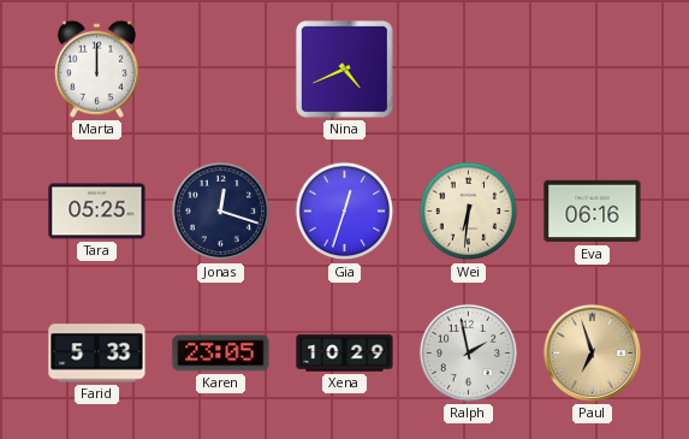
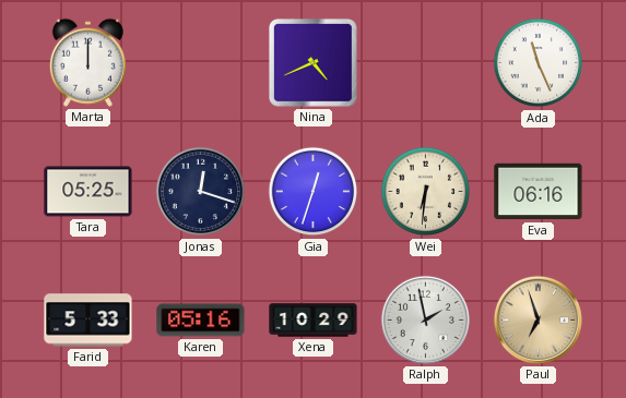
Ada: none -> 11:26
Karen: 23:05 -> 05:16
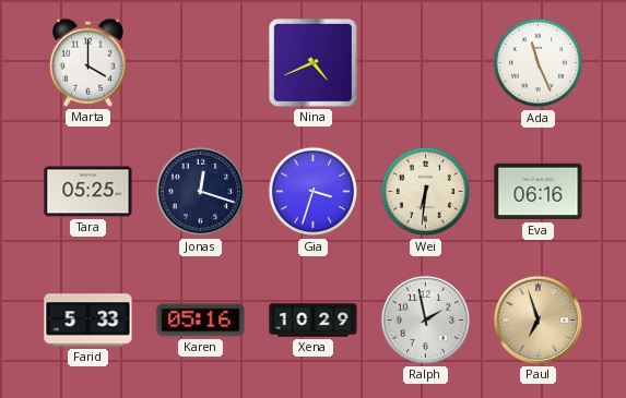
Marta: 12:00 -> 4:00
Gia: 12:33 -> 3:33
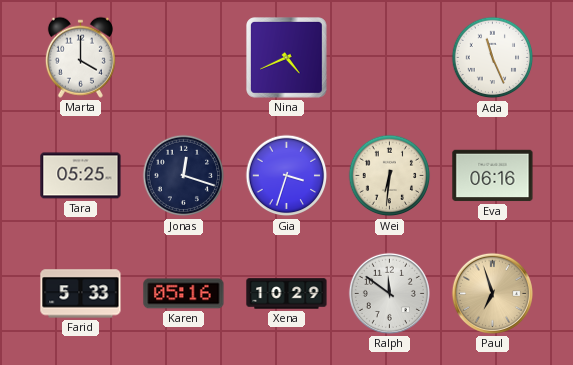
Ralph: 1:58 -> 11:51
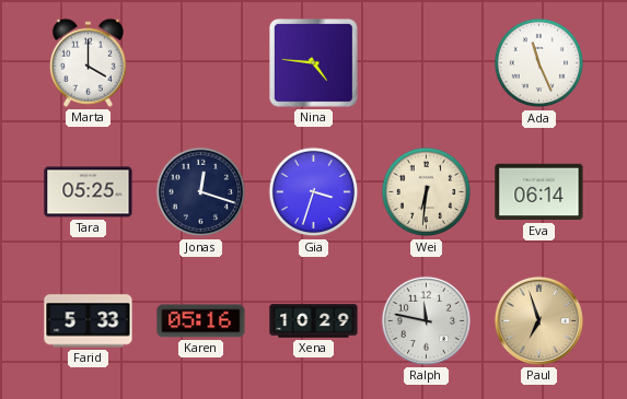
Nina: 4:41 -> 4:46
Eva: 06:16 -> 06:14
Ralph: 11:51 -> 11:47
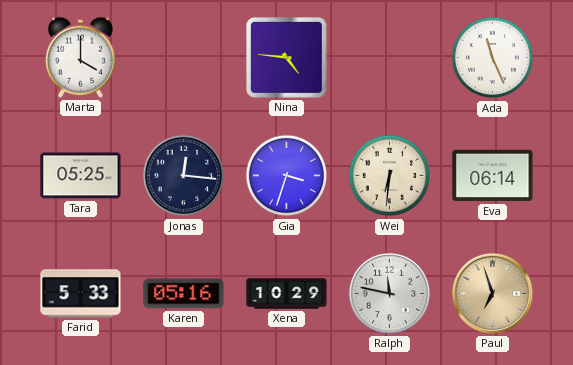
Jonas: 12:18 -> 12:16
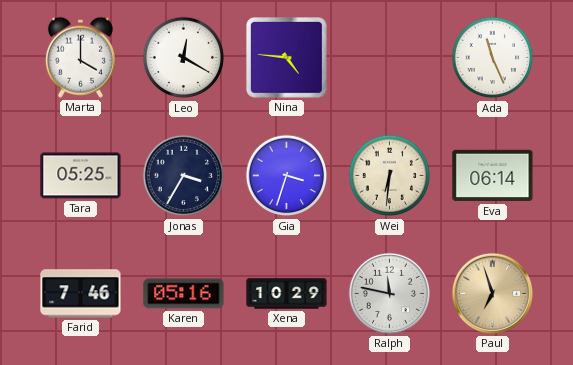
Leo: none -> 12:20
Jonas: 12:16 -> 3:35
Farid: 5:33 -> 7:46
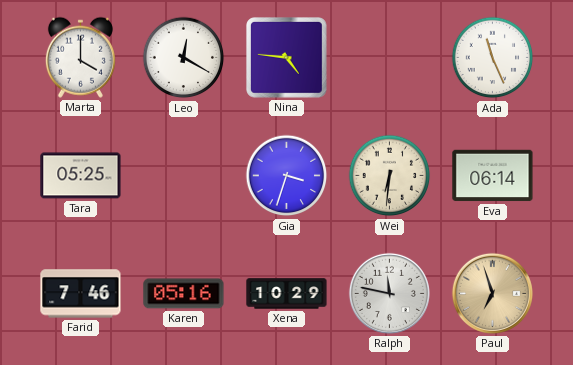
Jonas: 3:35 -> none
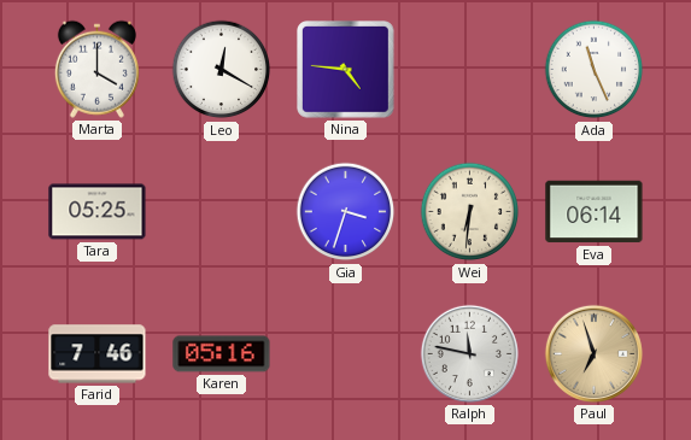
Xena: 10:29 -> none
